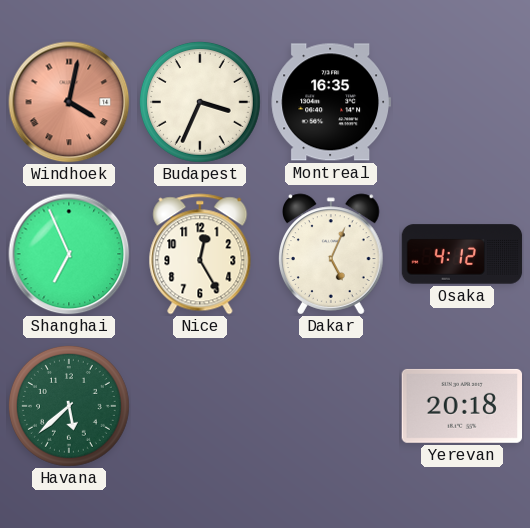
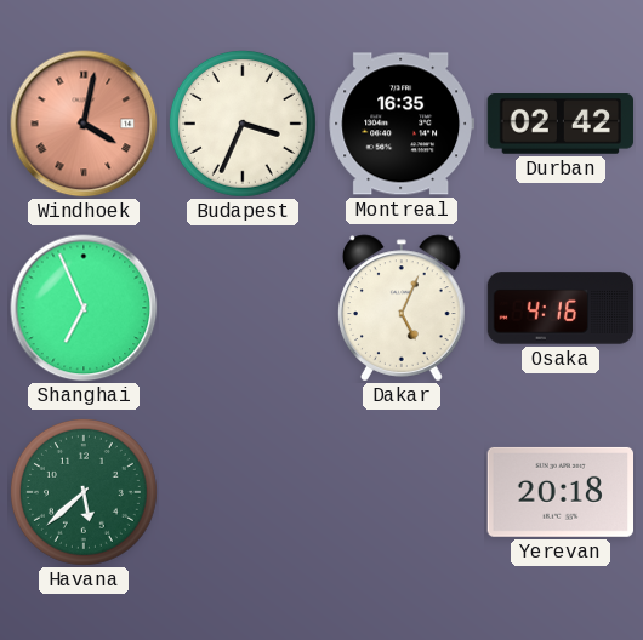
Durban: none -> 02:42
Nice: 12:25 -> none
Osaka: 4:12 -> 4:16
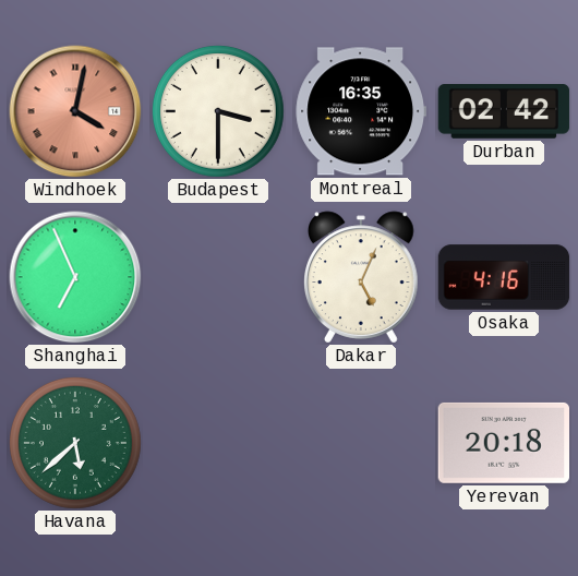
Budapest: 3:34 -> 3:30
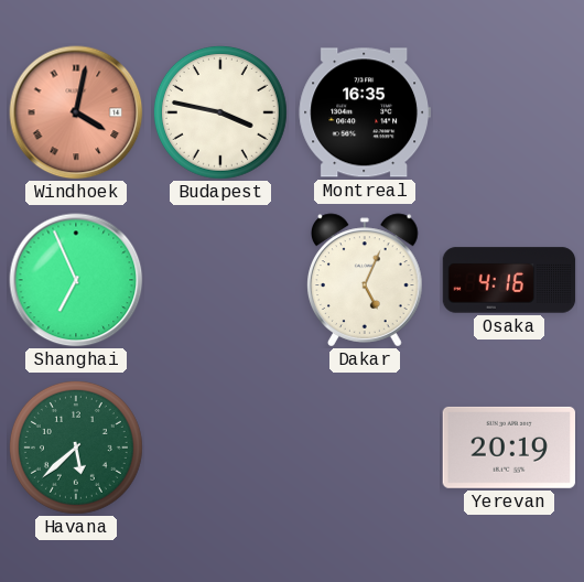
Budapest: 3:30 -> 3:47
Durban: 02:42 -> none
Yerevan: 20:18 -> 20:19
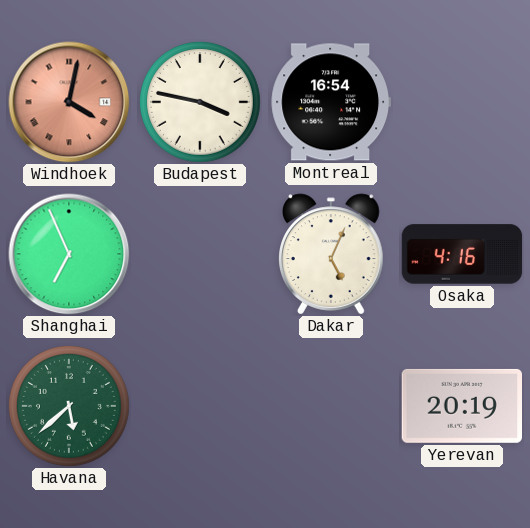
Montreal: 16:35 -> 16:54
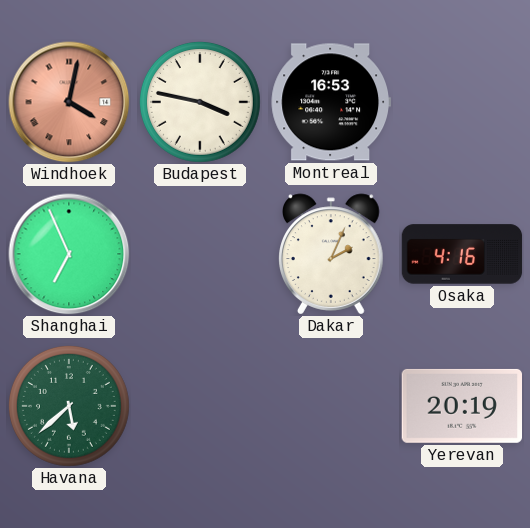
Montreal: 16:54 -> 16:53
Dakar: 5:04 -> 2:04
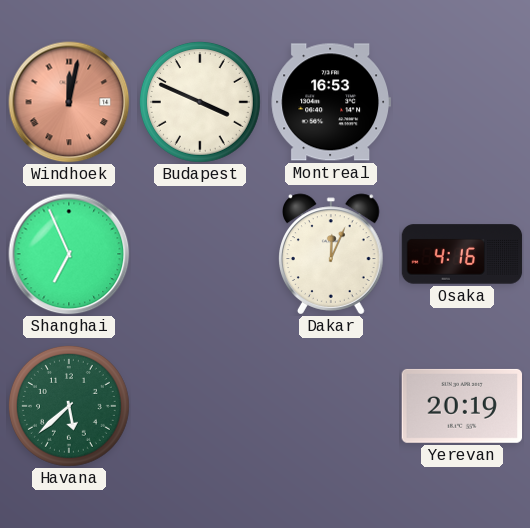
Windhoek: 4:02 -> 12:02
Budapest: 3:47 -> 3:49
Dakar: 2:04 -> 12:04
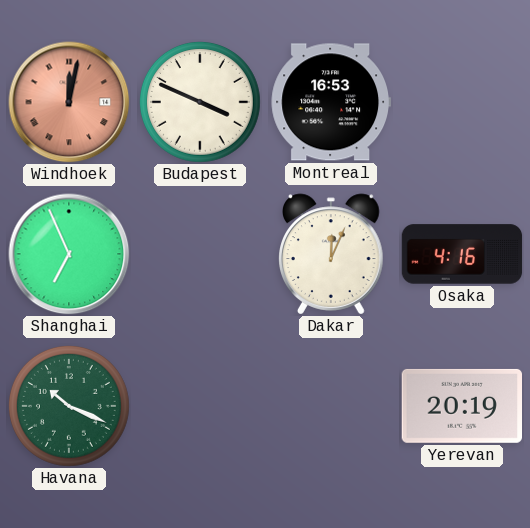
Havana: 5:38 -> 10:19
